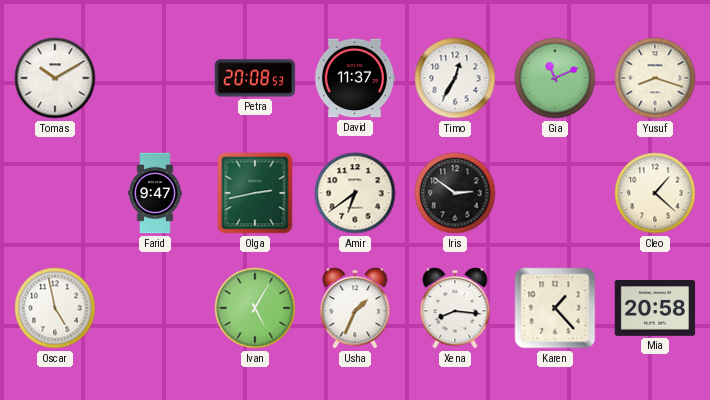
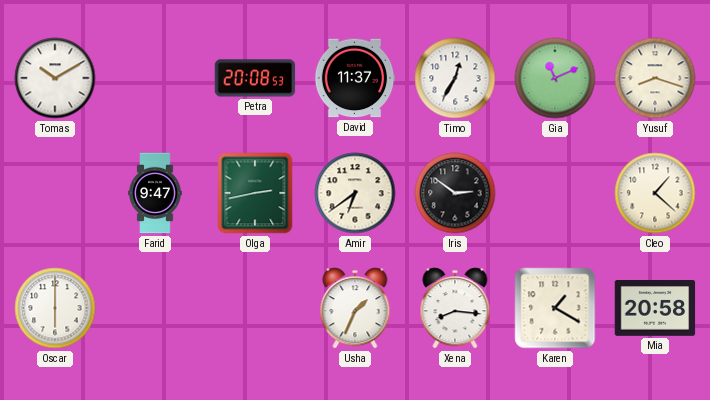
Oscar: 4:58 -> 6:00
Ivan: 5:05 -> none
Karen: 1:23 -> 1:20
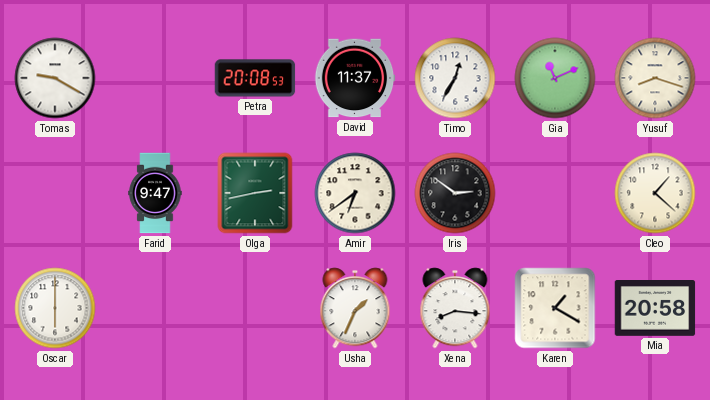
Tomas: 10:10 -> 9:20
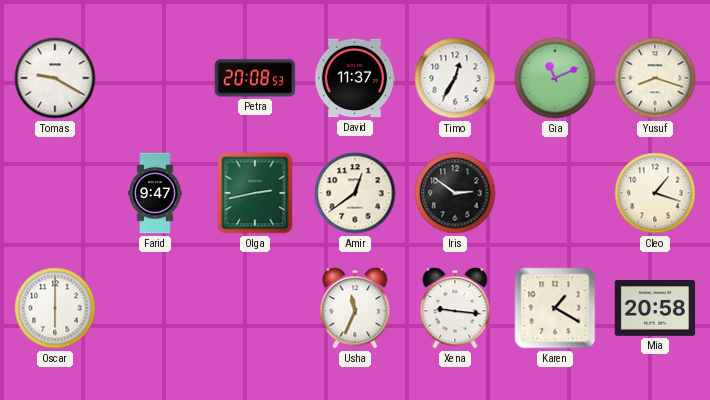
Amir: 6:39 -> 12:39
Cleo: 1:22 -> 1:18
Usha: 1:34 -> 11:34
Xena: 8:16 -> 9:16
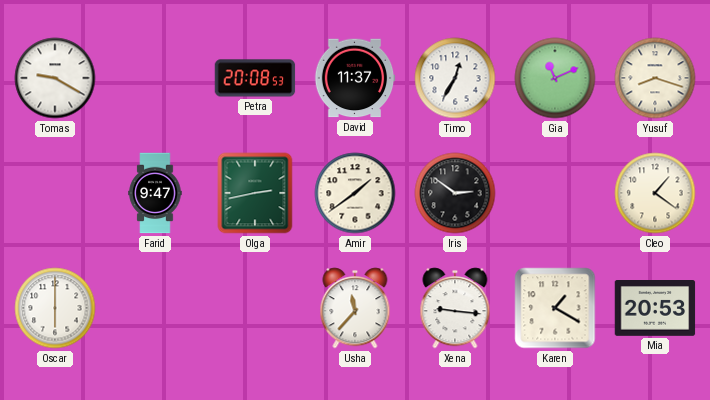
Amir: 12:39 -> 1:39
Cleo: 1:18 -> 1:21
Usha: 11:34 -> 11:37
Mia: 20:58 -> 20:53
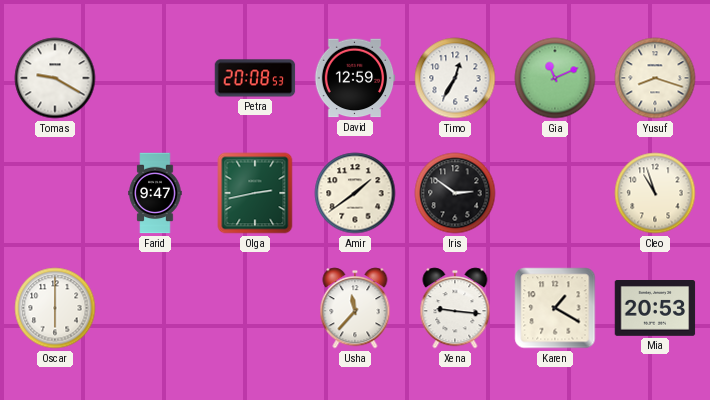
David: 11:37 -> 12:59
Cleo: 1:21 -> 10:57
